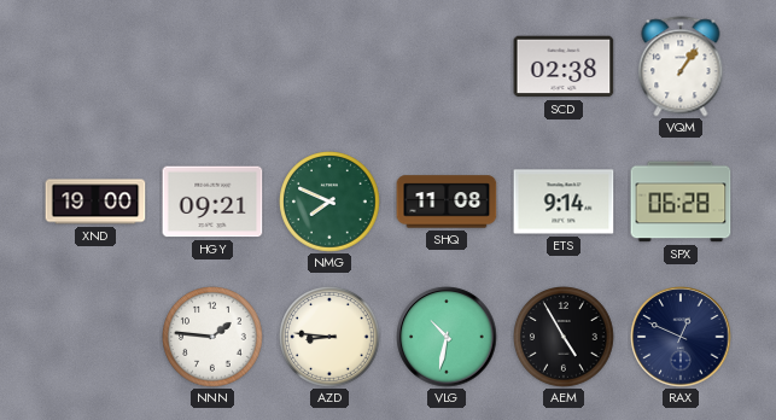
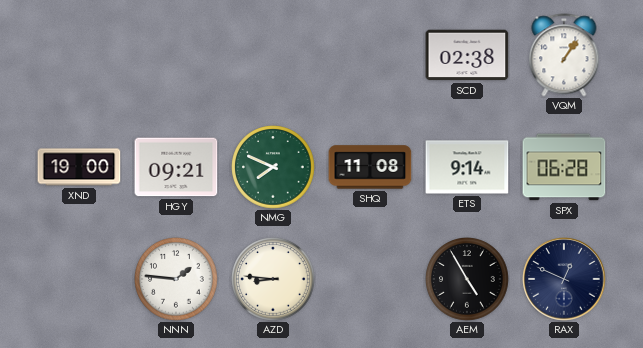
VLG: 10:32 -> none
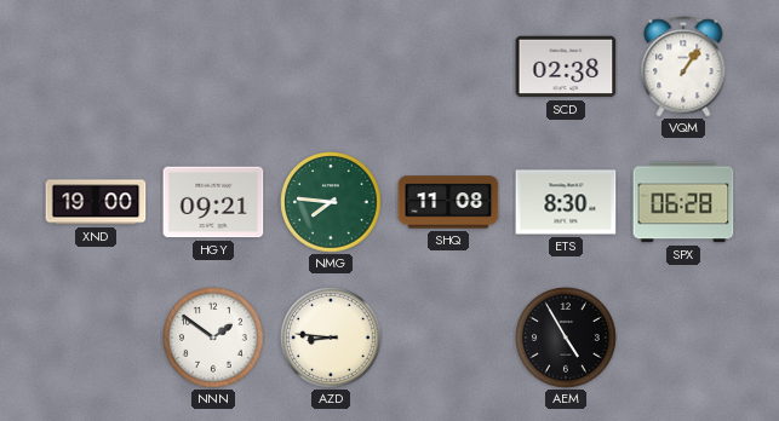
NMG: 7:49 -> 7:46
ETS: 9:14 -> 8:30
NNN: 1:46 -> 1:51
RAX: 12:49 -> none
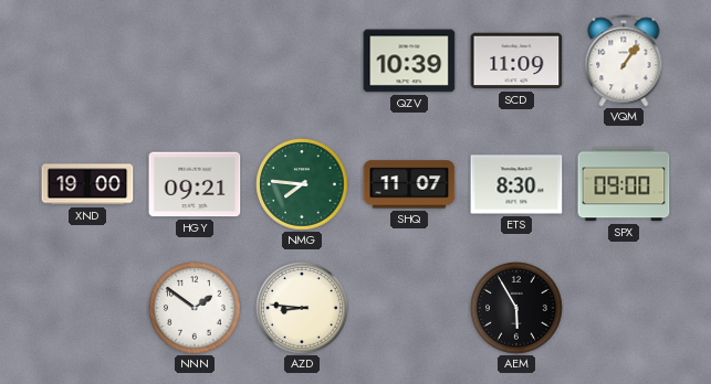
QZV: none -> 10:39
SCD: 02:38 -> 11:09
SHQ: 11:08 -> 11:07
SPX: 06:28 -> 09:00
AEM: 4:55 -> 5:55
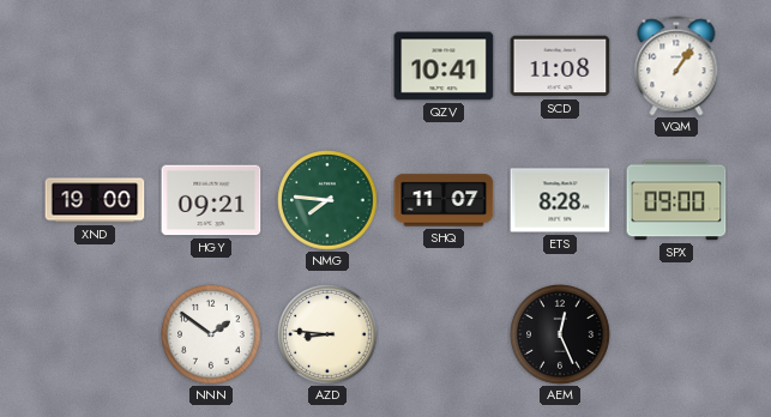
QZV: 10:39 -> 10:41
SCD: 11:09 -> 11:08
ETS: 8:30 -> 8:28
AEM: 5:55 -> 12:26
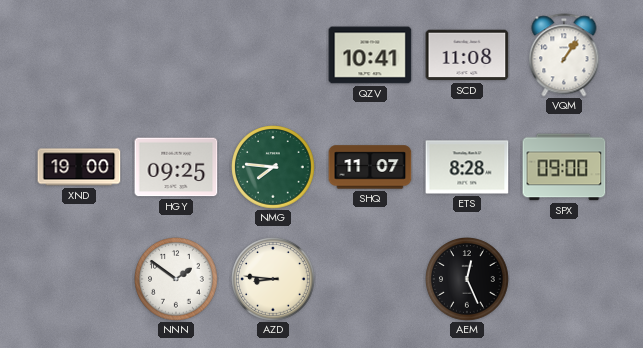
HGY: 09:21 -> 09:25
